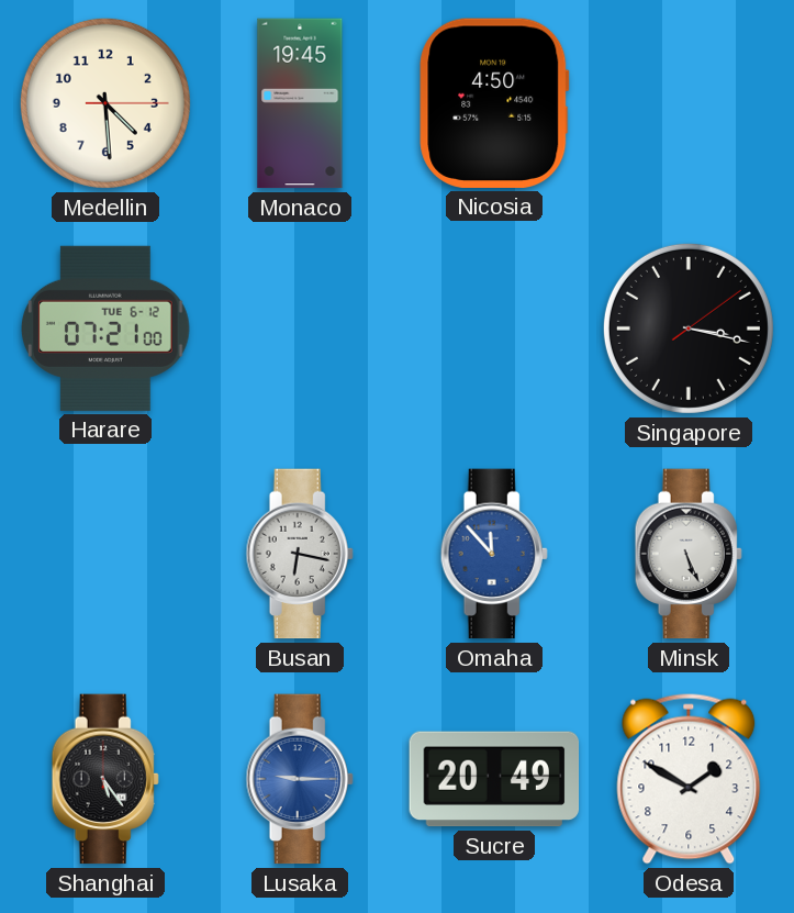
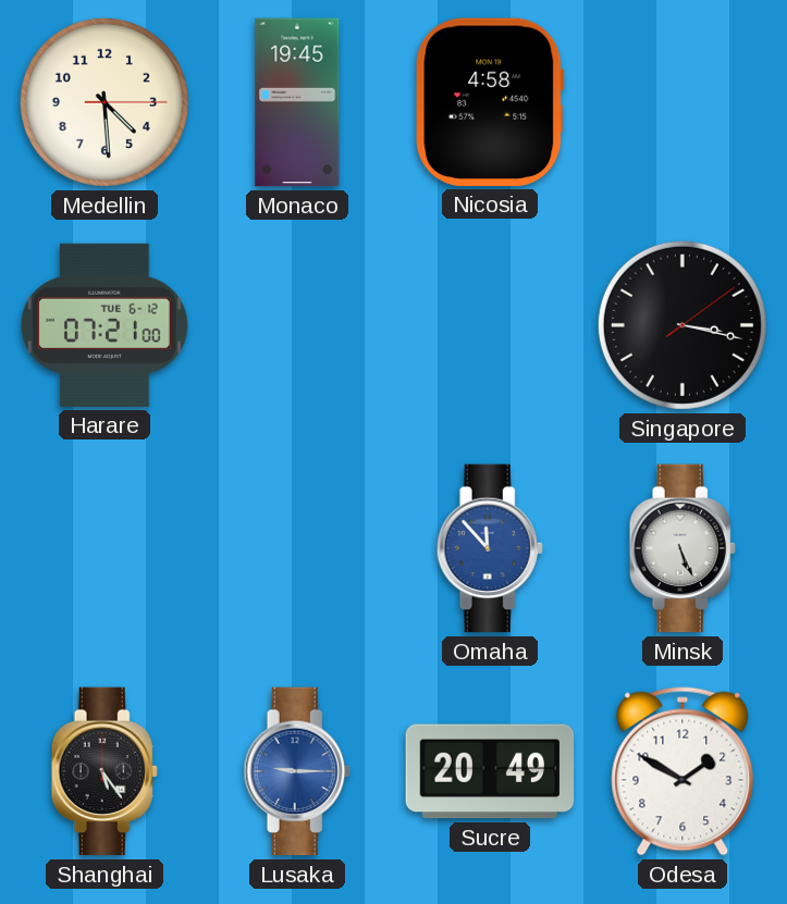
Nicosia: 4:50 -> 4:58
Busan: 6:17 -> none
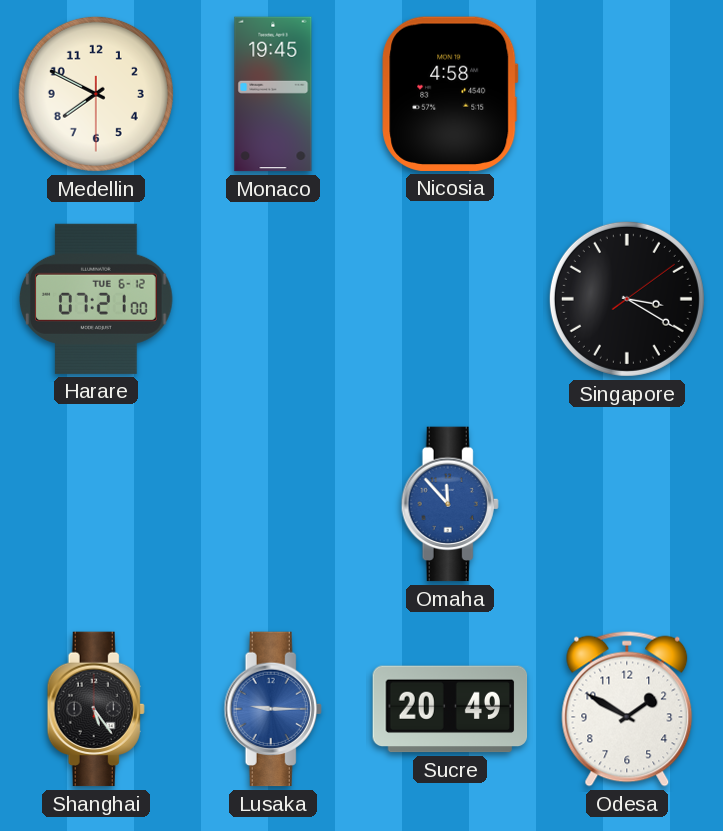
Medellin: 4:29 -> 7:49
Singapore: 3:17 -> 3:20
Minsk: 5:26 -> none
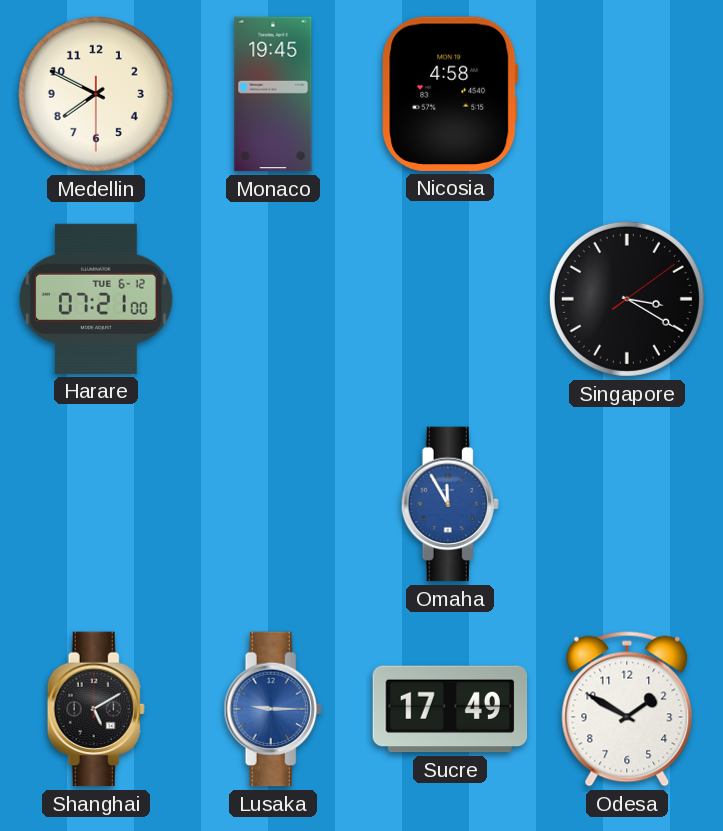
Omaha: 11:53 -> 11:55
Shanghai: 5:24 -> 5:10
Sucre: 20:49 -> 17:49
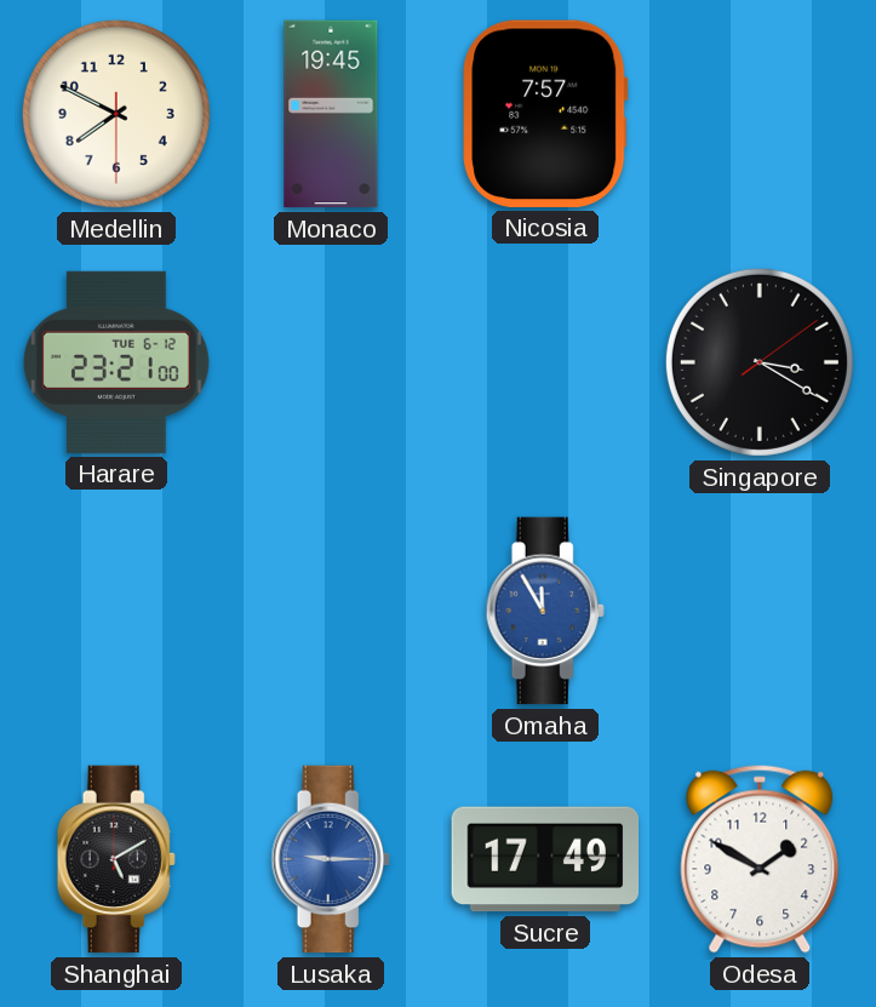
Nicosia: 4:58 -> 7:57
Harare: 07:21 -> 23:21
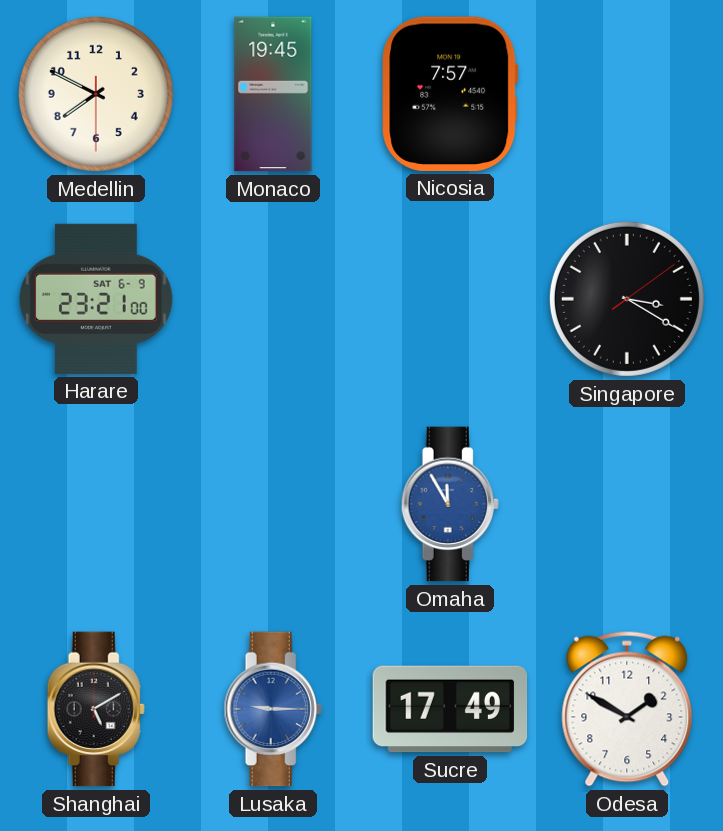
Harare date: TUE 6-12 -> SAT 6-9
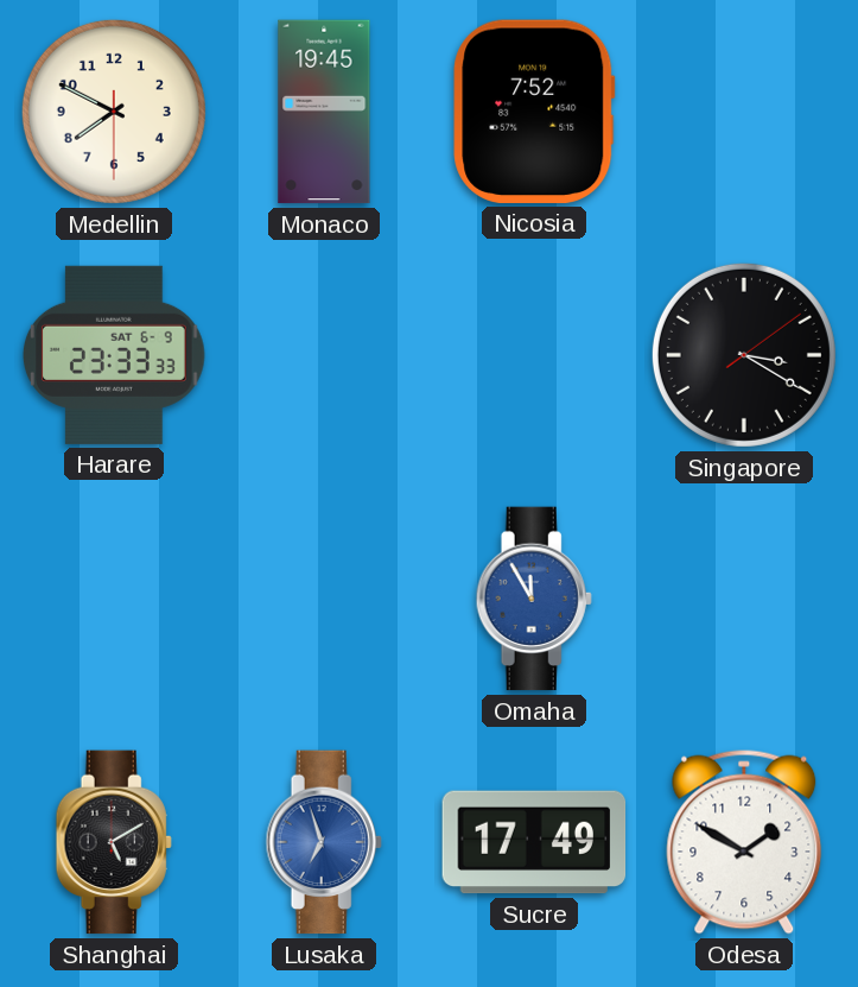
Nicosia: 7:57 -> 7:52
Harare: 23:21 -> 23:33
Lusaka: 9:15 -> 6:57
